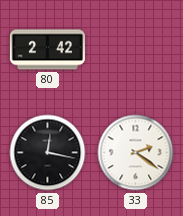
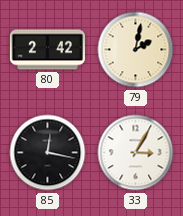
79: none -> 2:02
33: 2:21 -> 3:05
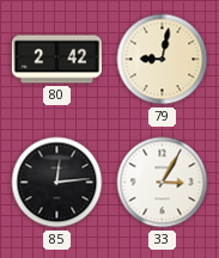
79: 2:02 -> 9:02
85: 12:17 -> 12:14
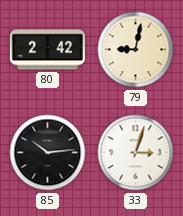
85: 12:14 -> 10:14
33: 3:05 -> 3:03
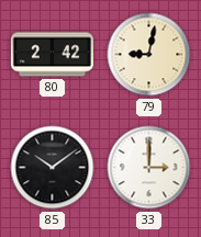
85: 10:14 -> 10:09
33: 3:03 -> 3:00
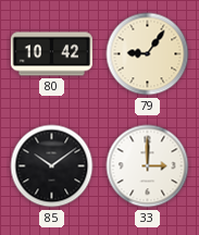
80: 2:42 -> 10:42
79: 9:02 -> 9:06
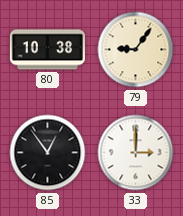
80: 10:42 -> 10:38
85: 10:09 -> 12:54
